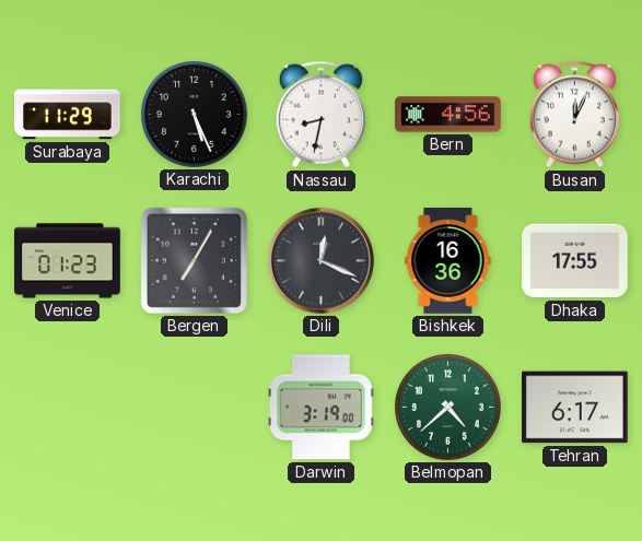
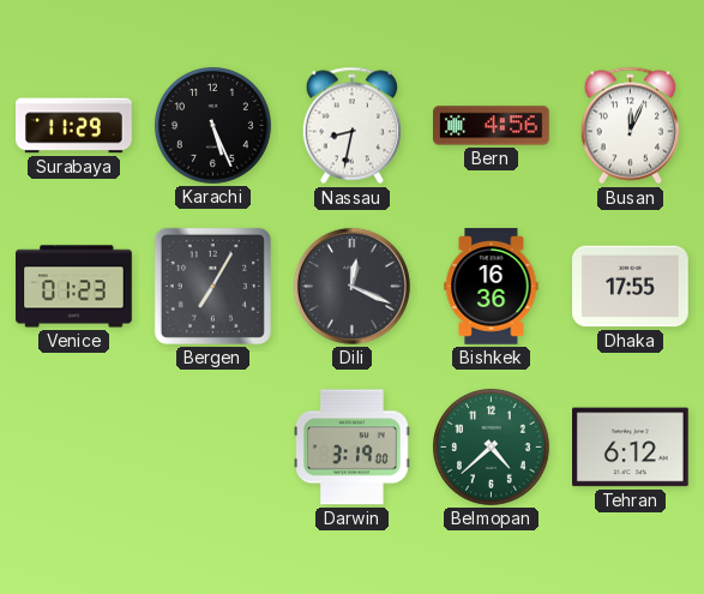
Tehran: 6:17 -> 6:12
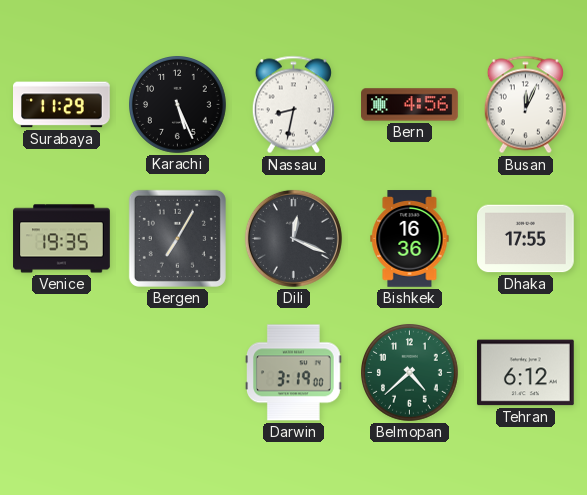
Venice: 01:23 -> 19:35
